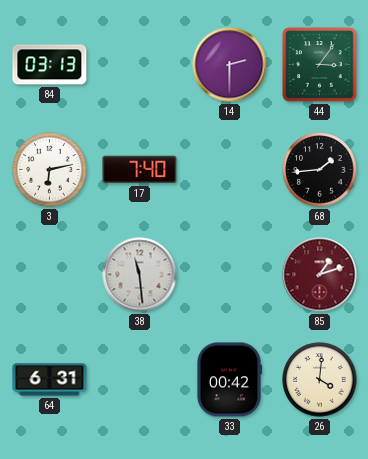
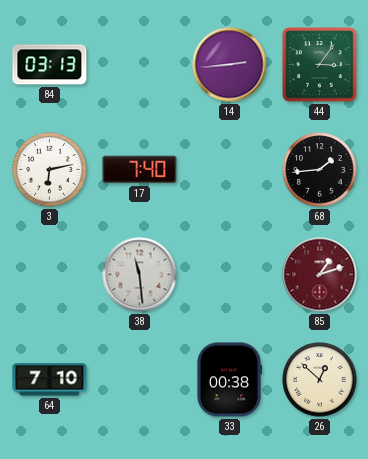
14: 2:30 -> 2:44
64: 6:31 -> 7:10
33: 00:42 -> 00:38
26: 4:01 -> 12:52
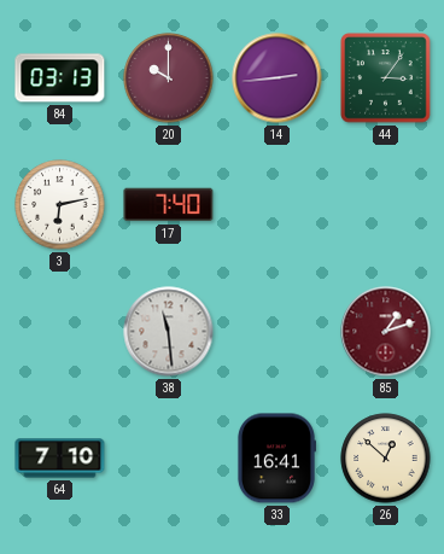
20: none -> 10:00
68: 1:44 -> none
33: 00:38 -> 16:41
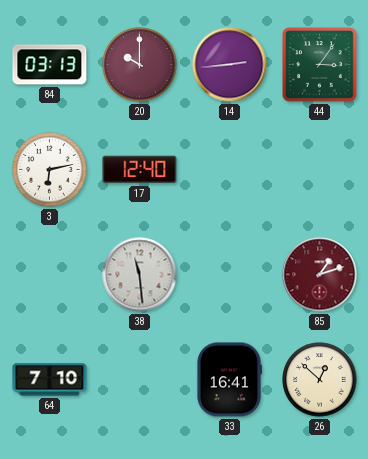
17: 7:40 -> 12:40
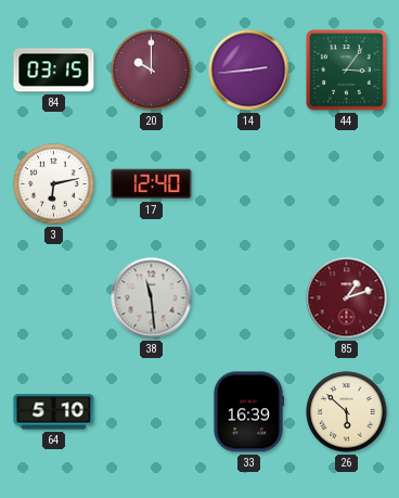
84: 03:13 -> 03:15
64: 7:10 -> 5:10
33: 16:41 -> 16:39
26: 12:52 -> 5:52
